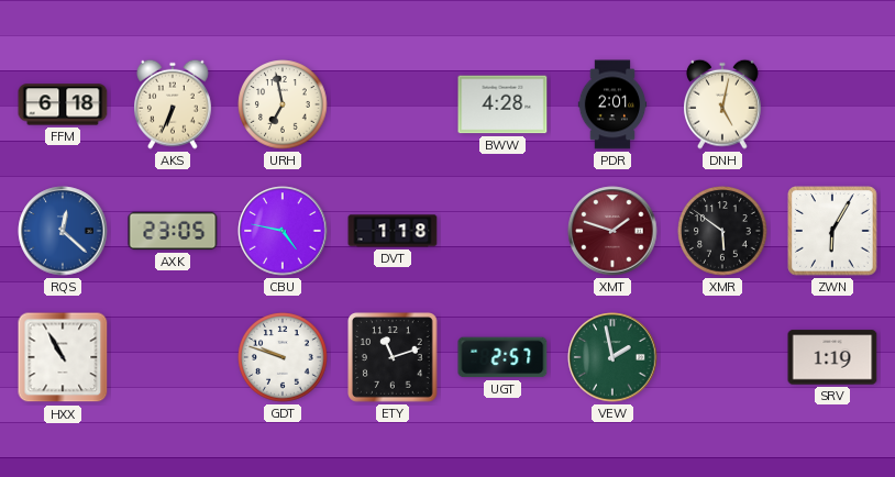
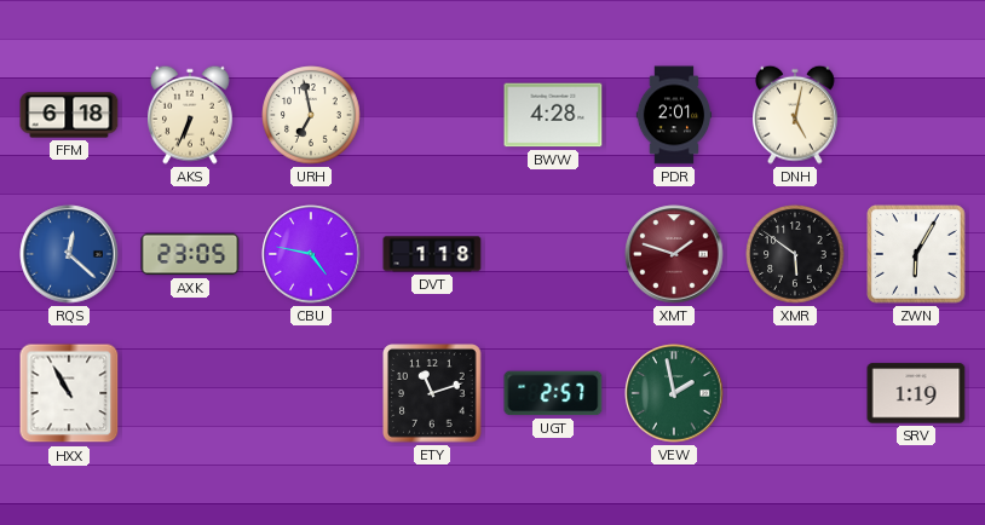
GDT: 9:48 -> none
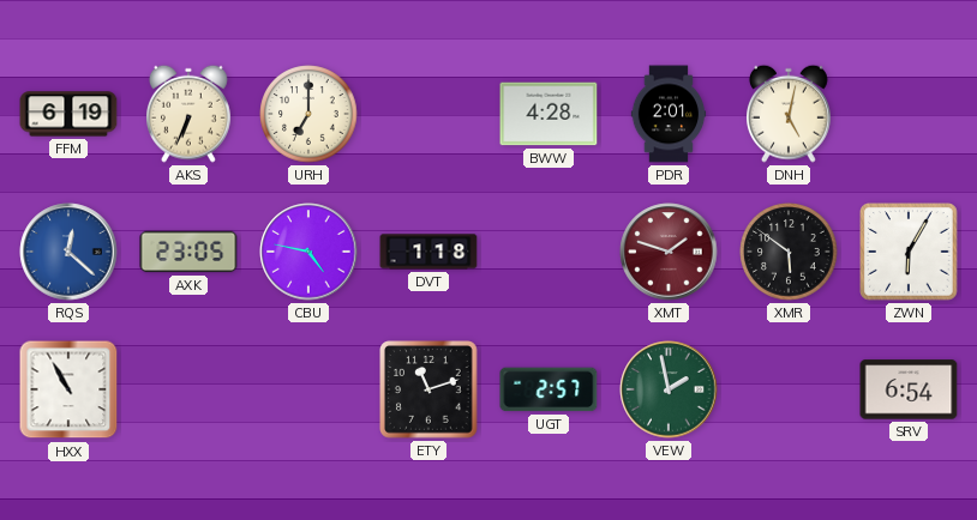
FFM: 6:18 -> 6:19
URH: 6:58 -> 7:00
SRV: 1:19 -> 6:54
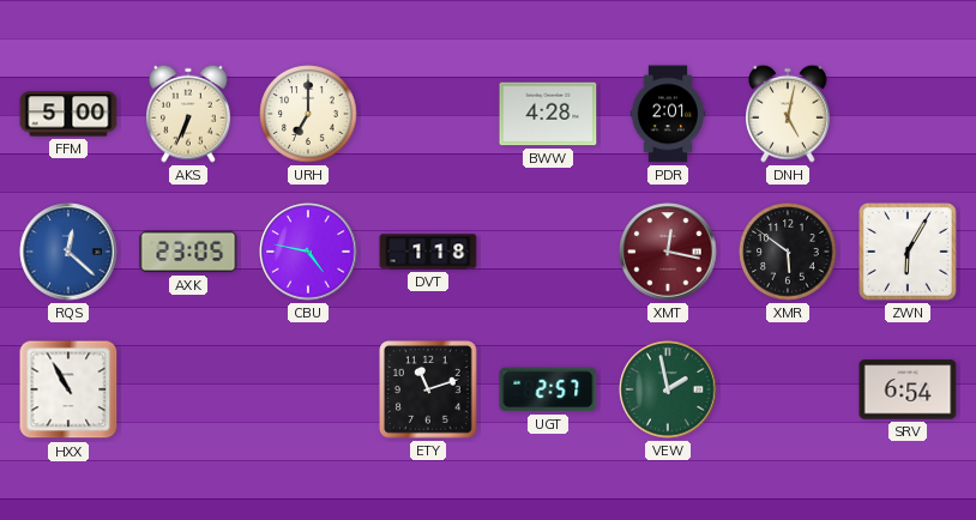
FFM: 6:19 -> 5:00
XMT: 1:48 -> 12:17
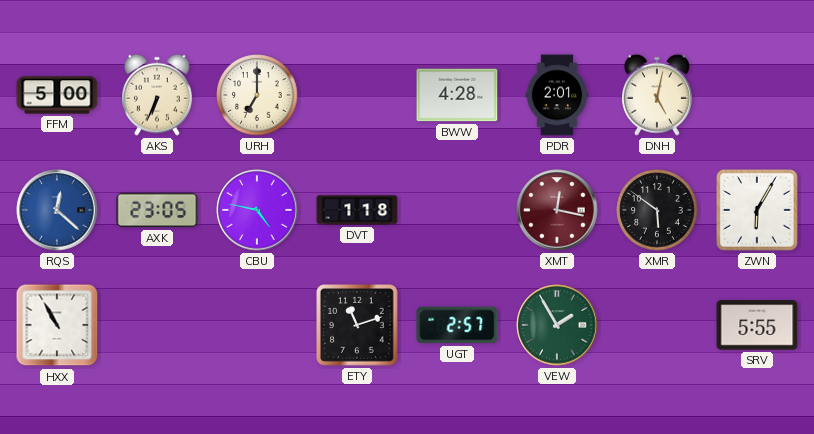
VEW: 1:58 -> 1:55
SRV: 6:54 -> 5:55
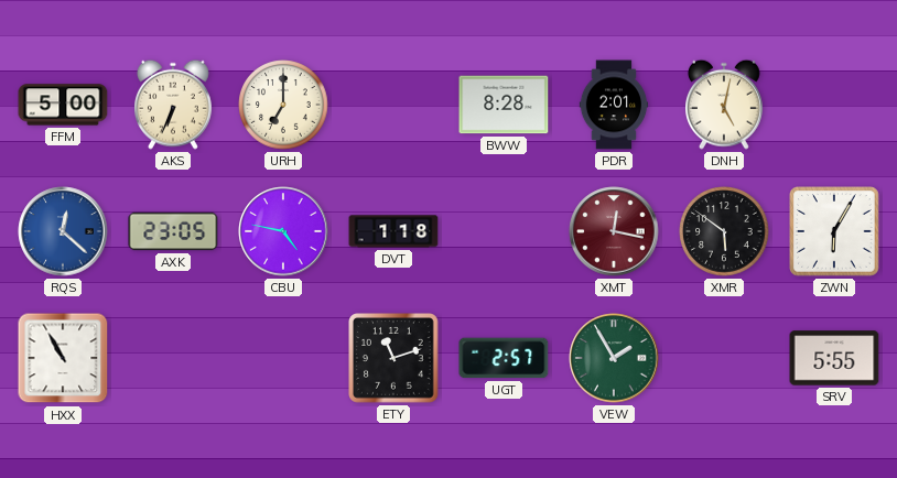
BWW: 4:28 -> 8:28
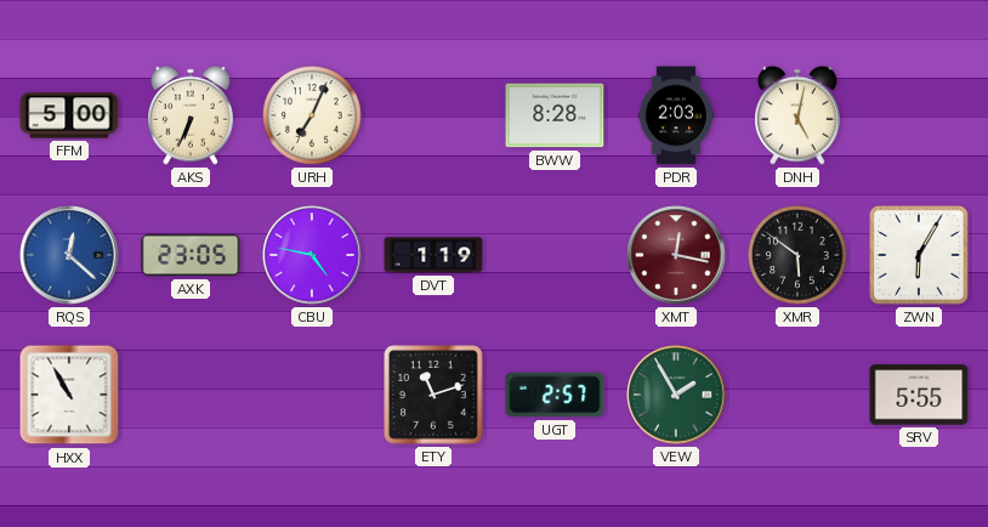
URH: 7:00 -> 7:04
PDR: 2:01 -> 2:03
DVT: 1:18 -> 1:19
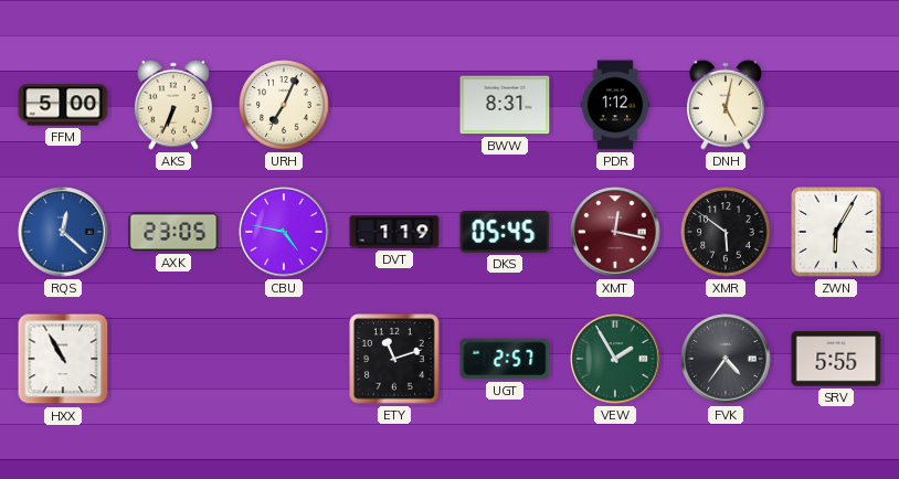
BWW: 8:28 -> 8:31
PDR: 2:03 -> 1:12
DKS: none -> 05:45
FVK: none -> 4:36
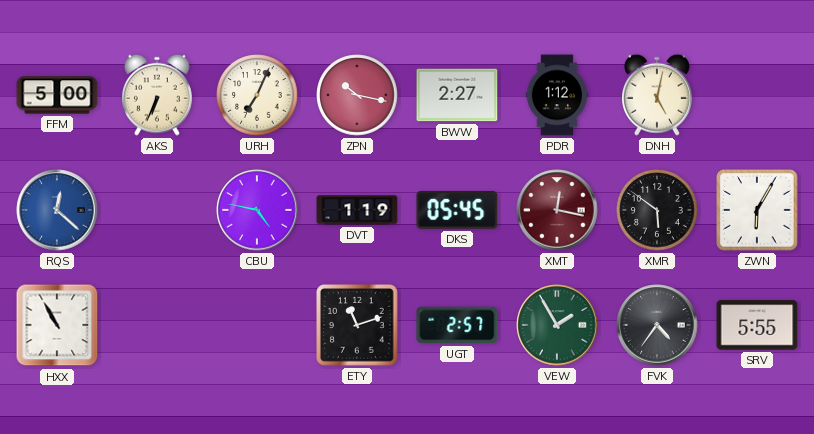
ZPN: none -> 10:17
BWW: 8:31 -> 2:27
AXK: 23:05 -> none
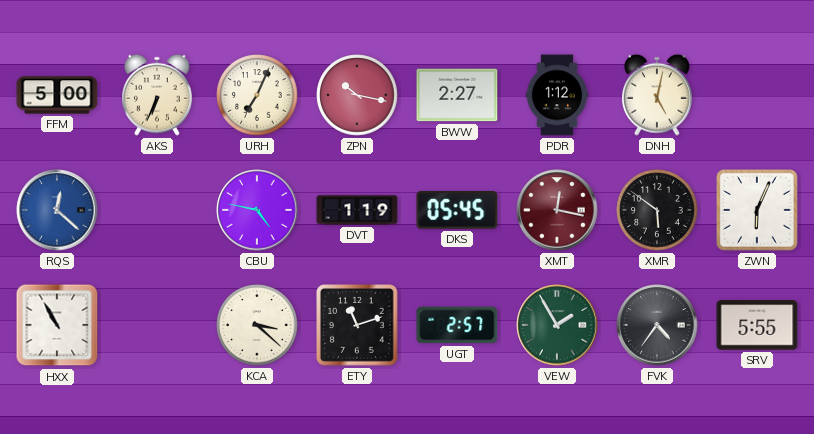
ZWN: 6:05 -> 6:04
KCA: none -> 3:22
